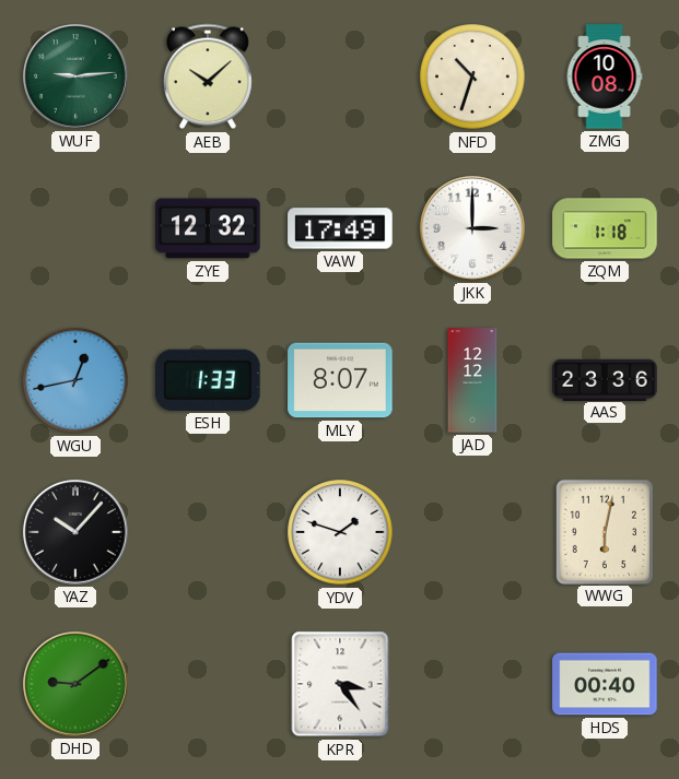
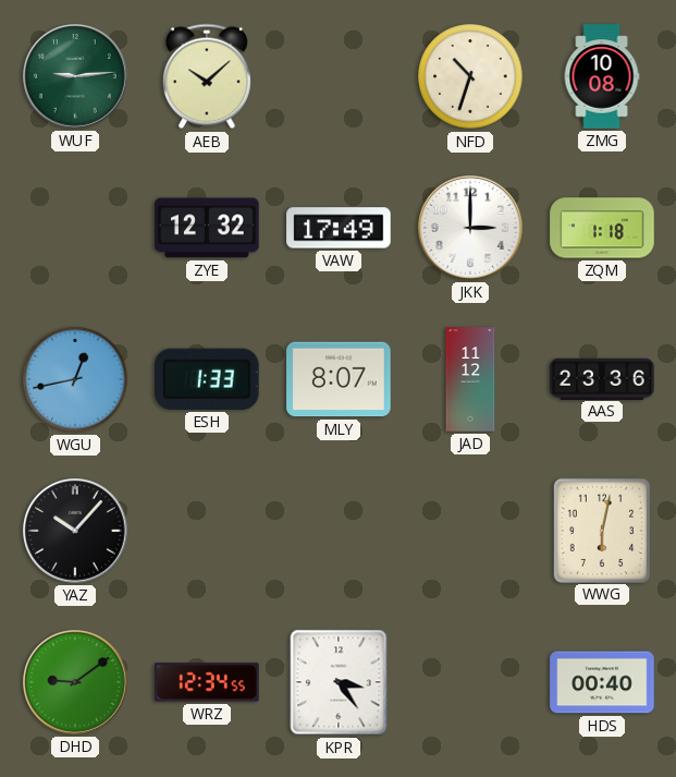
JAD: 12:12 -> 11:12
YDV: 1:48 -> none
WRZ: none -> 12:34
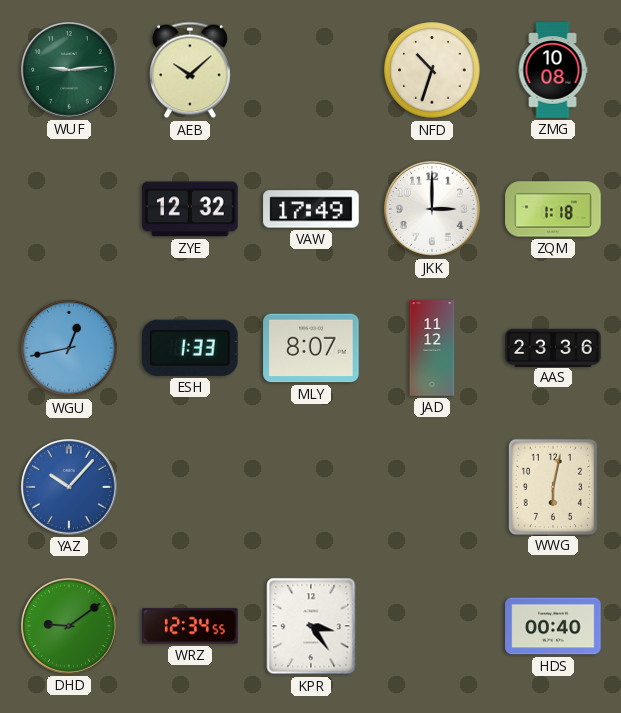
YAZ dial: black -> blue
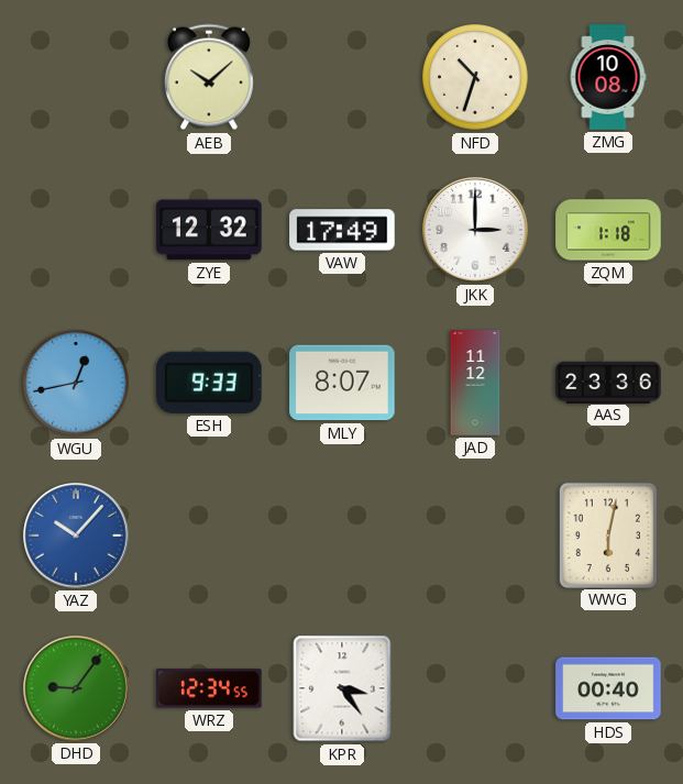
WUF: 9:14 -> none
ESH: 1:33 -> 9:33
DHD: 9:09 -> 9:06
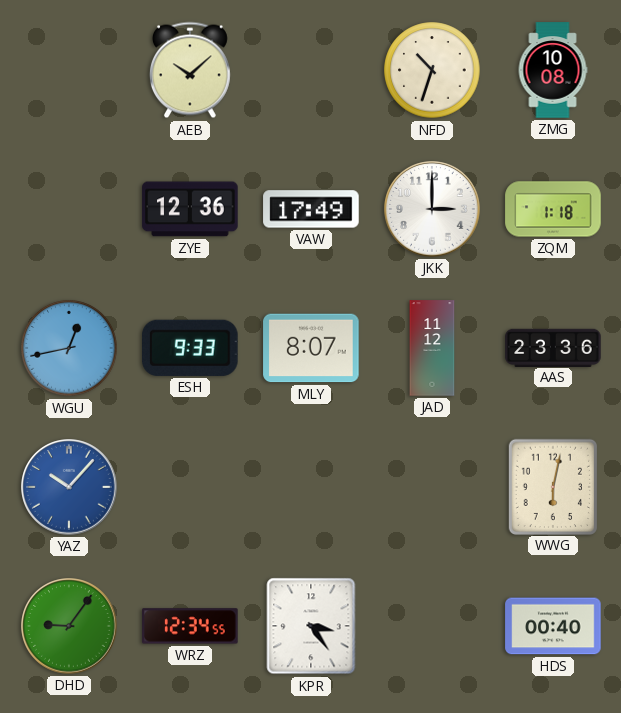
ZYE: 12:32 -> 12:36
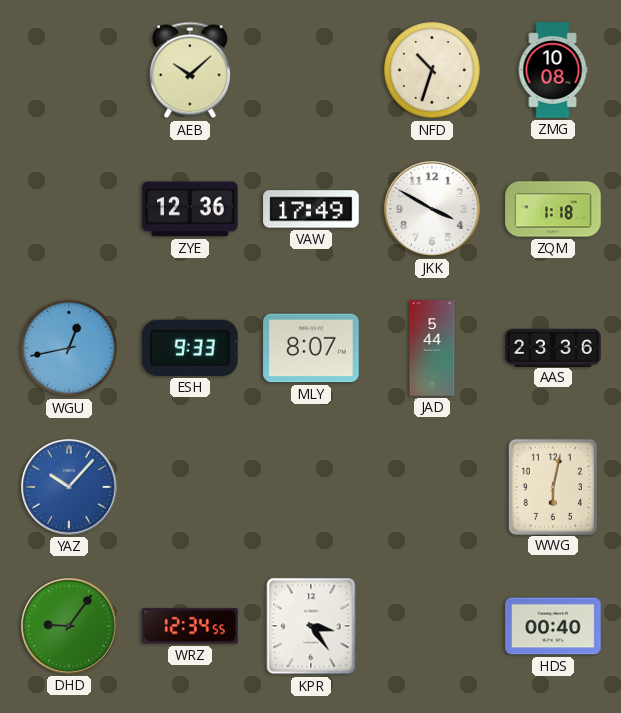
JKK: 3:00 -> 3:50
JAD: 11:12 -> 5:44
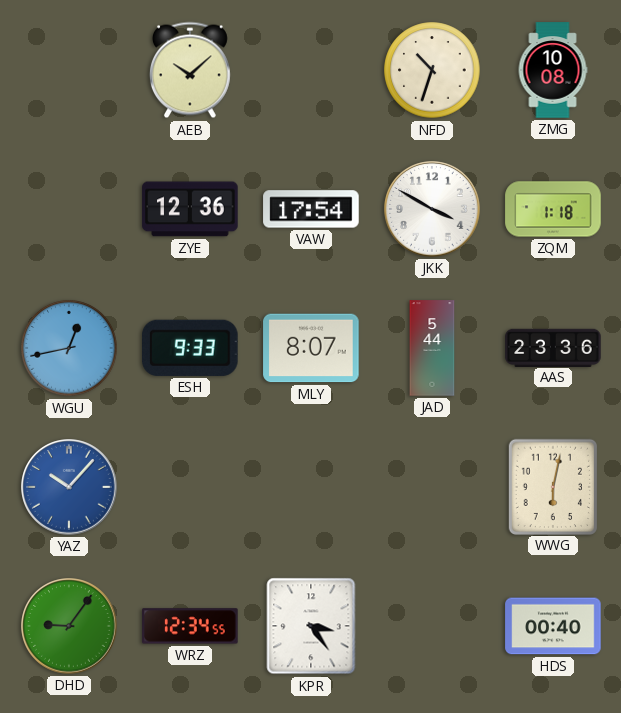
VAW: 17:49 -> 17:54
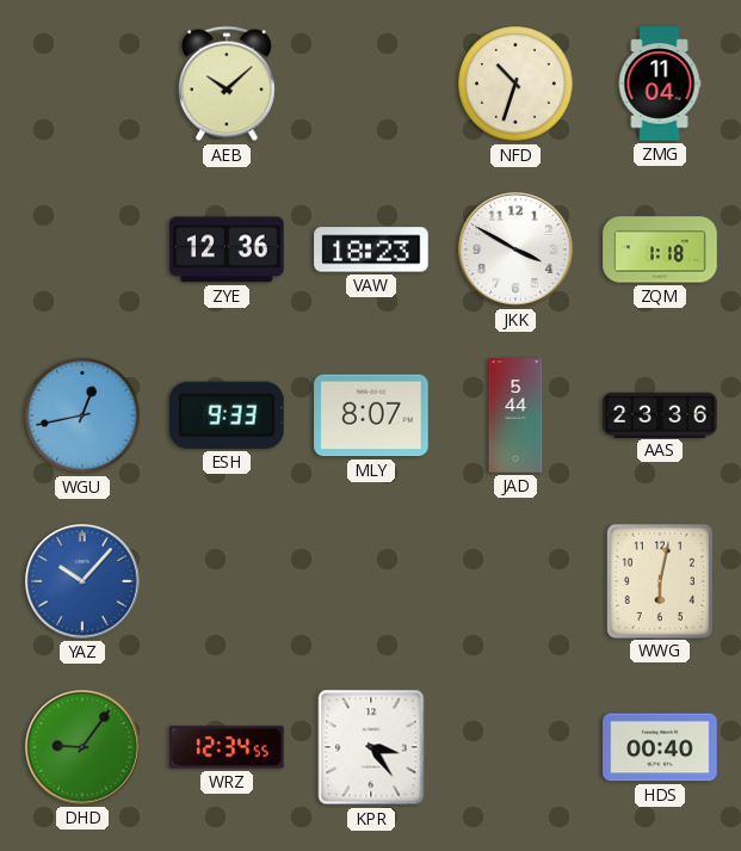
ZMG: 10:08 -> 11:04
VAW: 17:54 -> 18:23
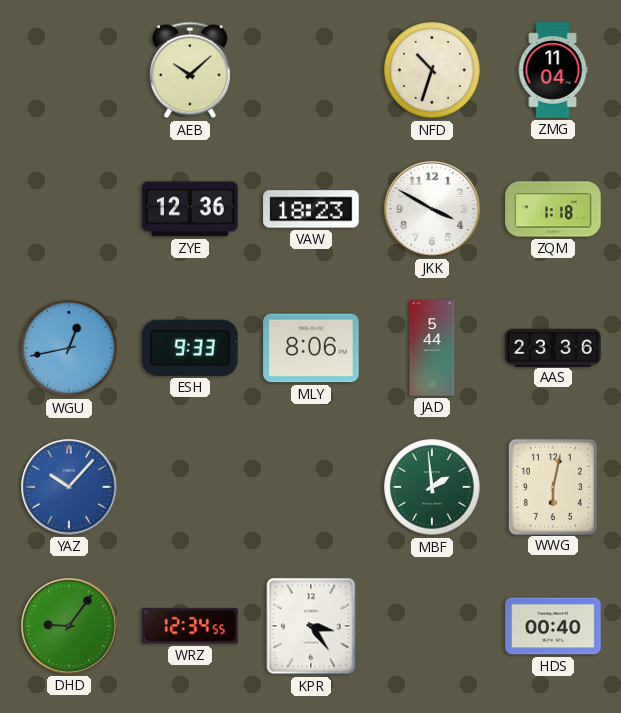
MLY: 8:07 -> 8:06
MBF: none -> 1:59
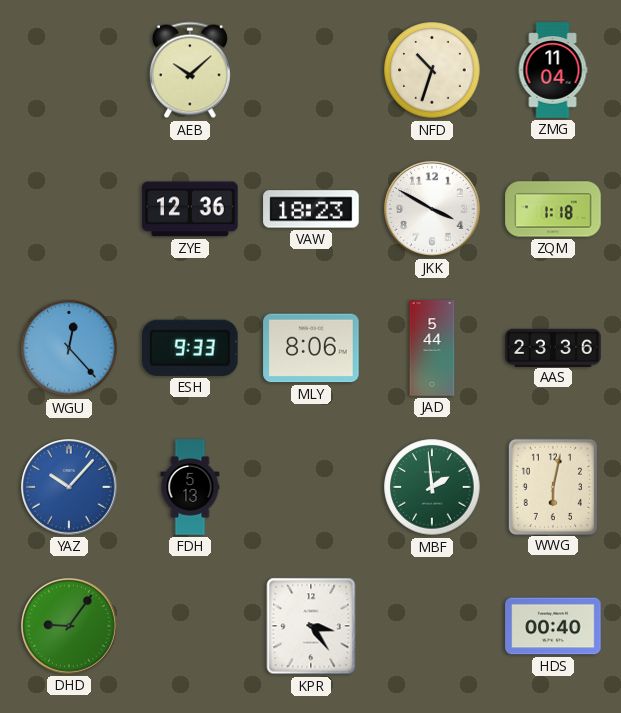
WGU: 12:43 -> 12:23
FDH: none -> 5:13
WRZ: 12:34 -> none
